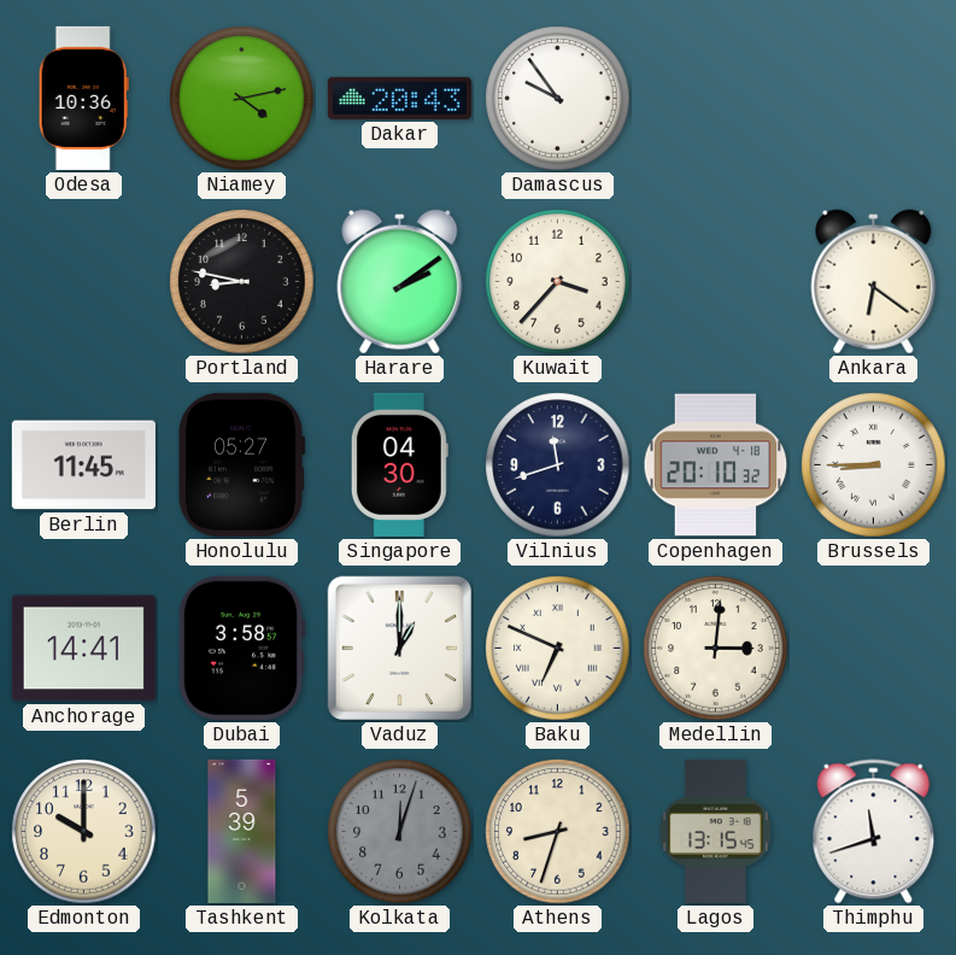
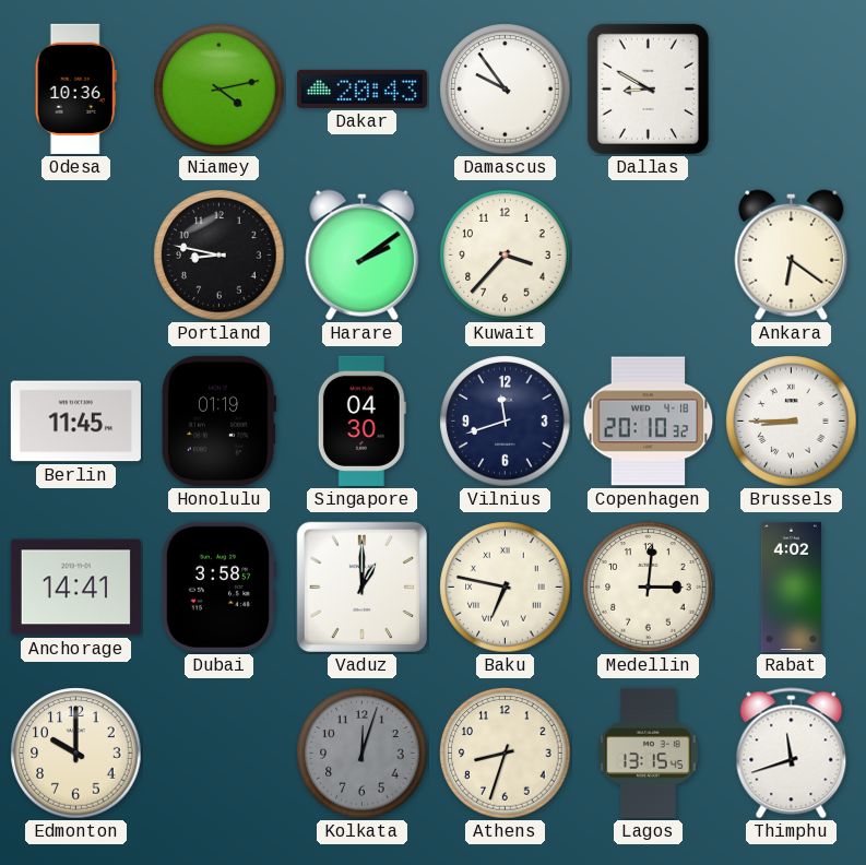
Dallas: none -> 8:50
Honolulu: 05:27 -> 01:19
Baku: 6:49 -> 6:47
Rabat: none -> 4:02
Tashkent: 5:39 -> none
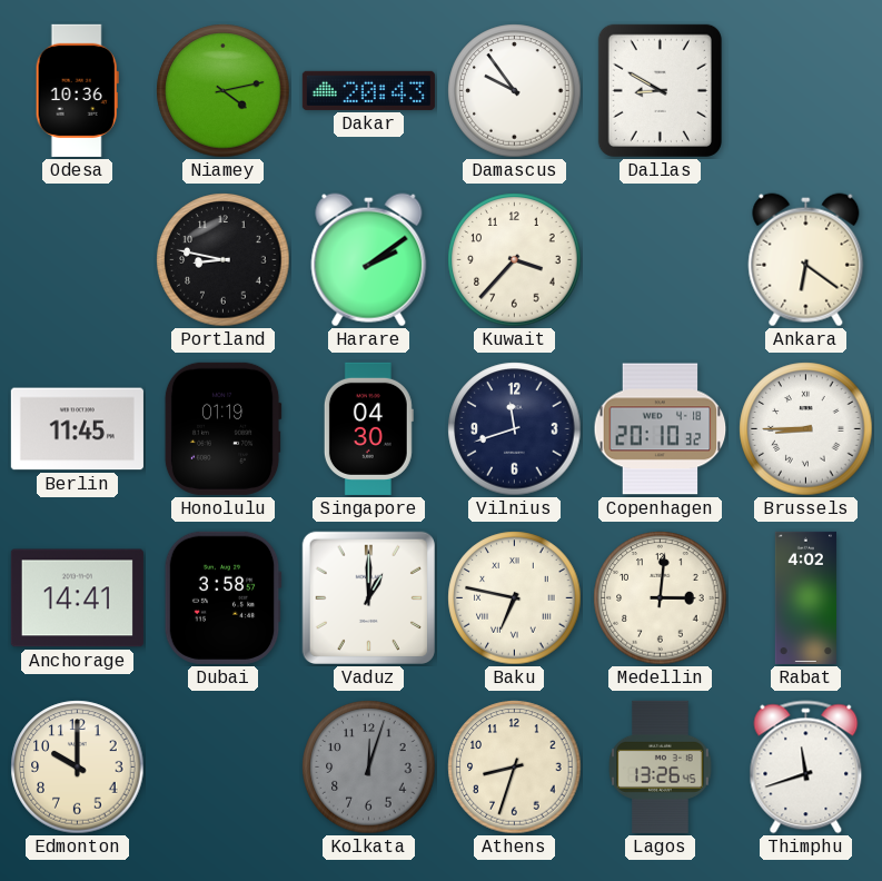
Lagos: 13:15 -> 13:26
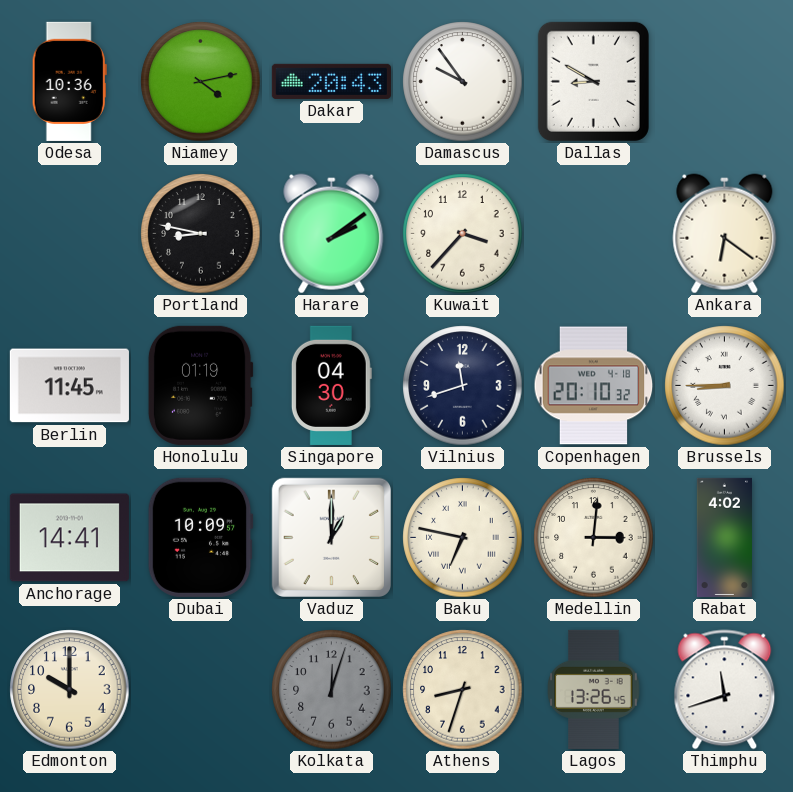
Dubai: 3:58 -> 10:09
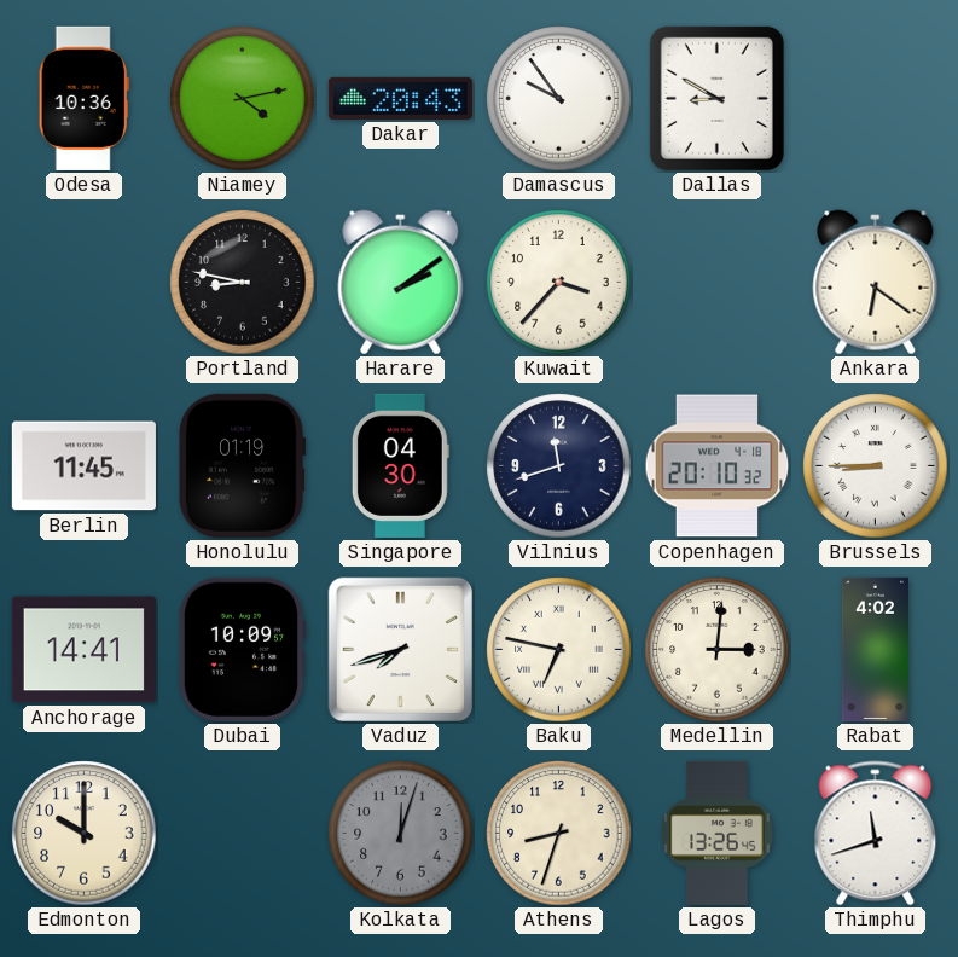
Vaduz: 1:00 -> 7:42
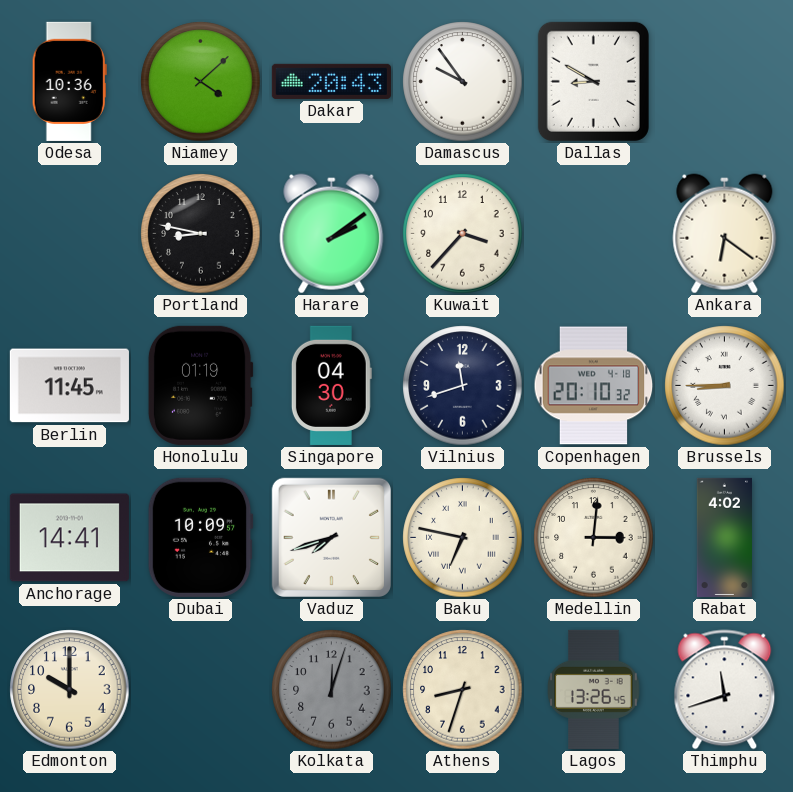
Niamey: 4:13 -> 4:08
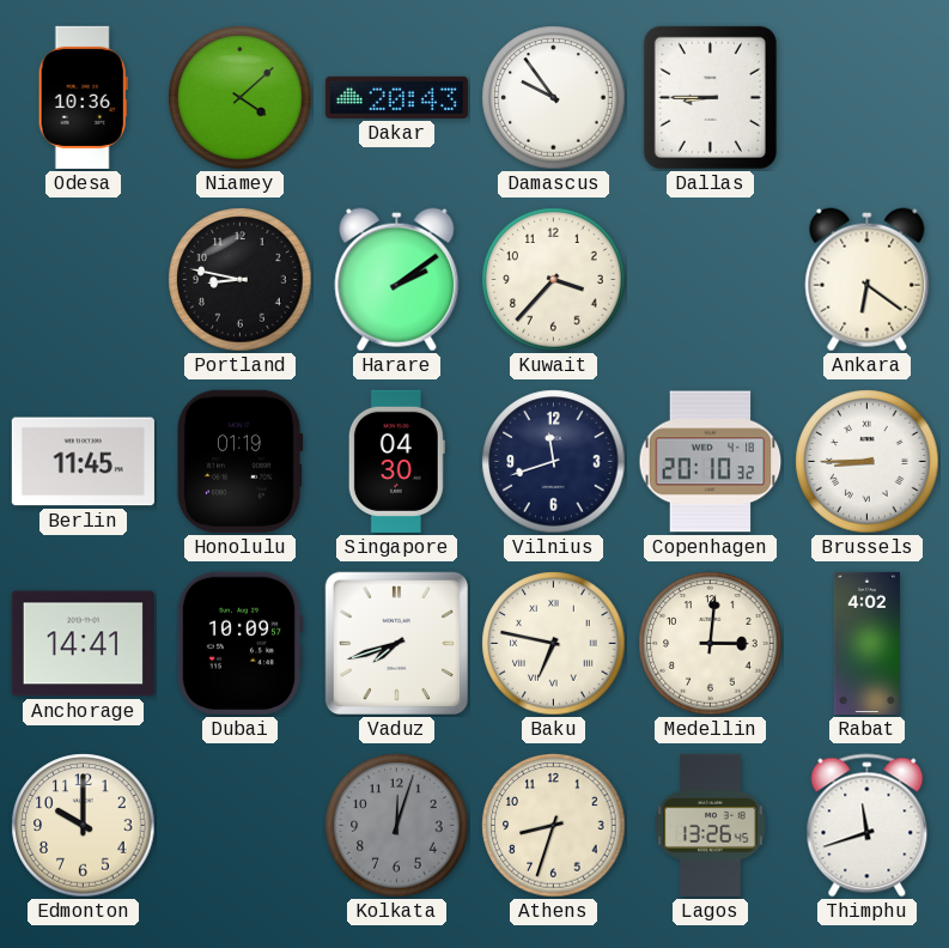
Dallas: 8:50 -> 8:45
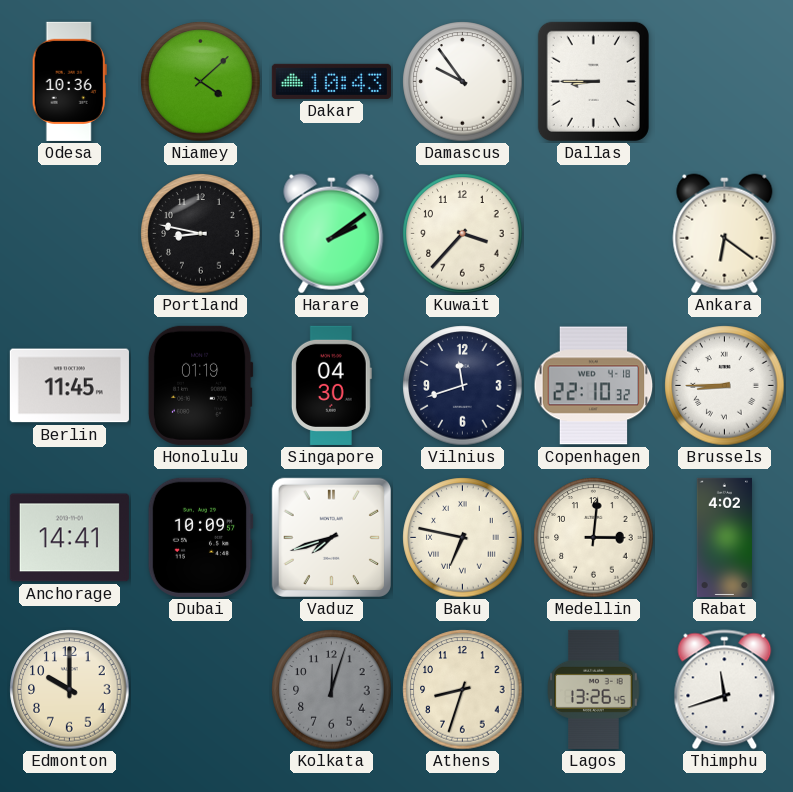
Dakar: 20:43 -> 10:43
Copenhagen: 20:10 -> 22:10
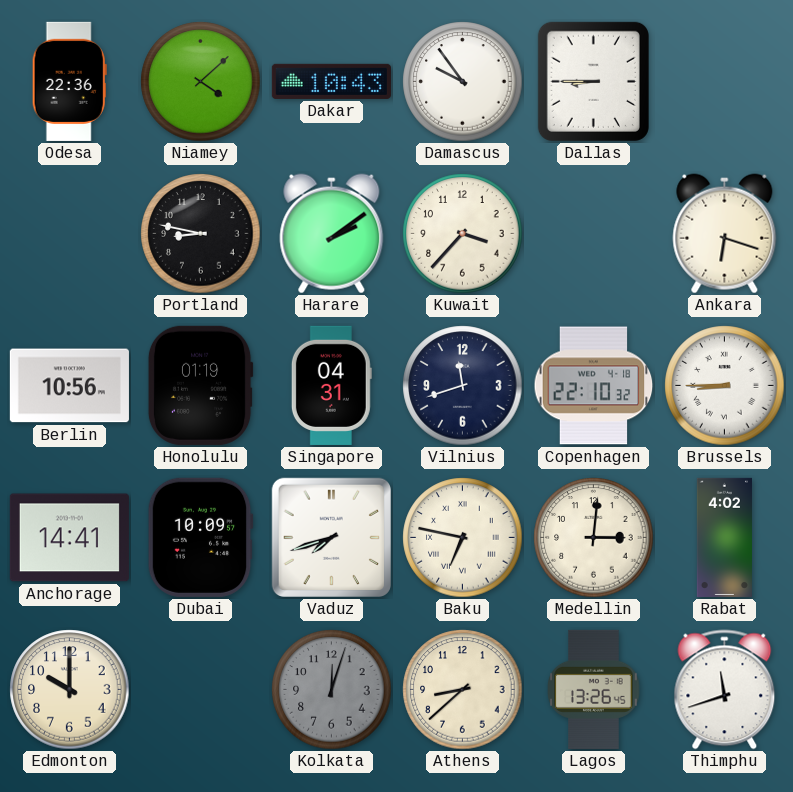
Odesa: 10:36 -> 22:36
Ankara: 6:21 -> 6:18
Berlin: 11:45 -> 10:56
Singapore: 04:30 -> 04:31
Athens: 8:33 -> 8:38
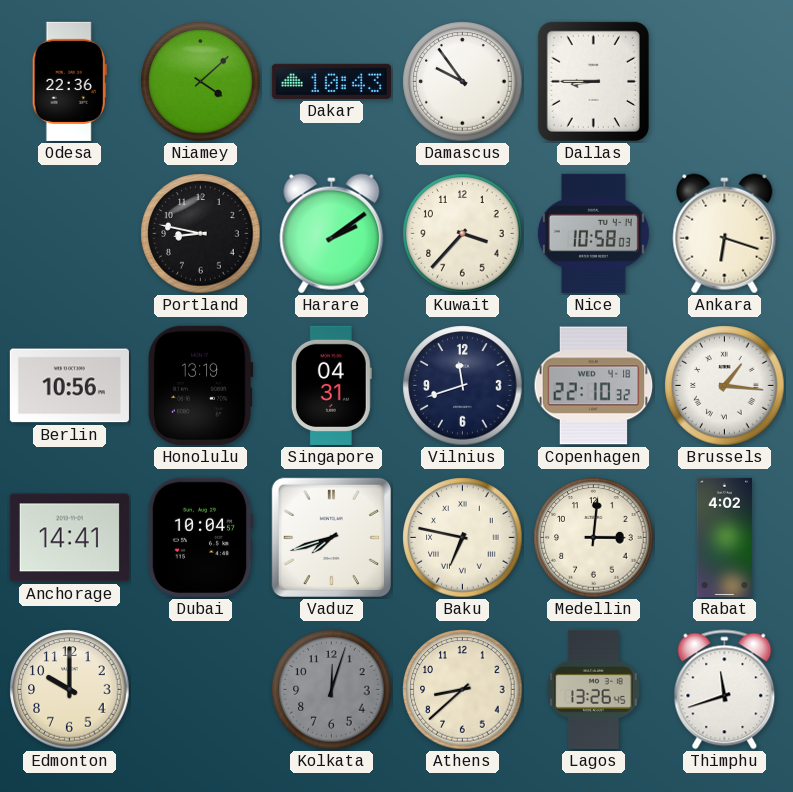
Nice: none -> 10:58
Honolulu: 01:19 -> 13:19
Brussels: 8:45 -> 1:16
Dubai: 10:09 -> 10:04
